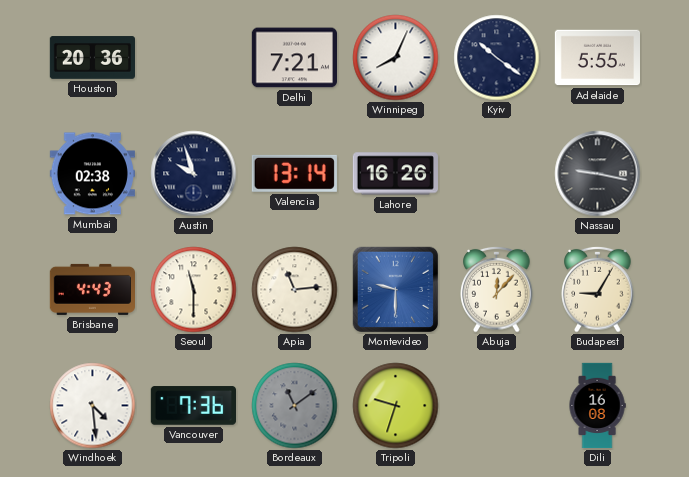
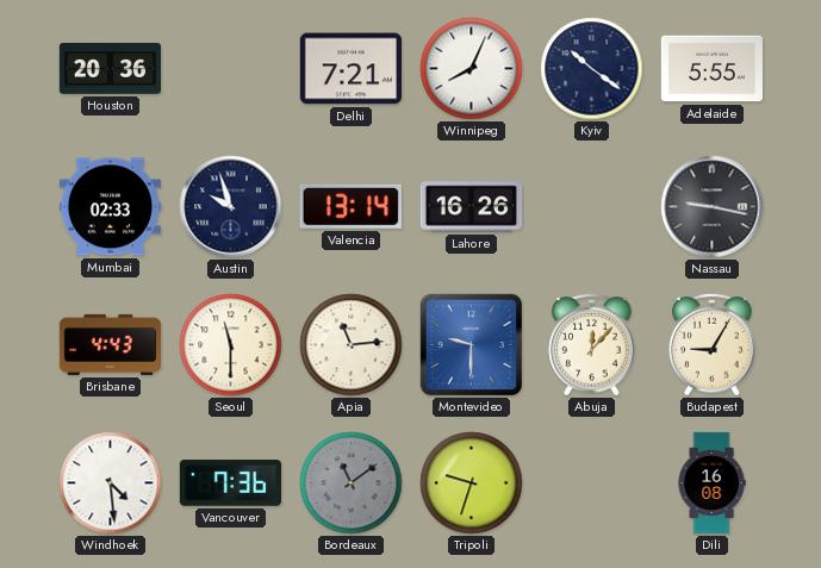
Mumbai: 02:38 -> 02:33
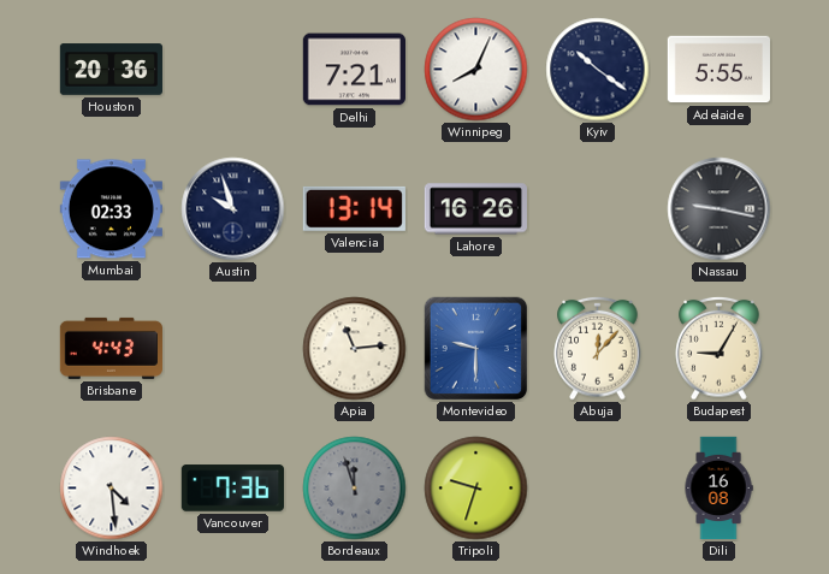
Seoul: 11:30 -> none
Bordeaux: 11:09 -> 11:57
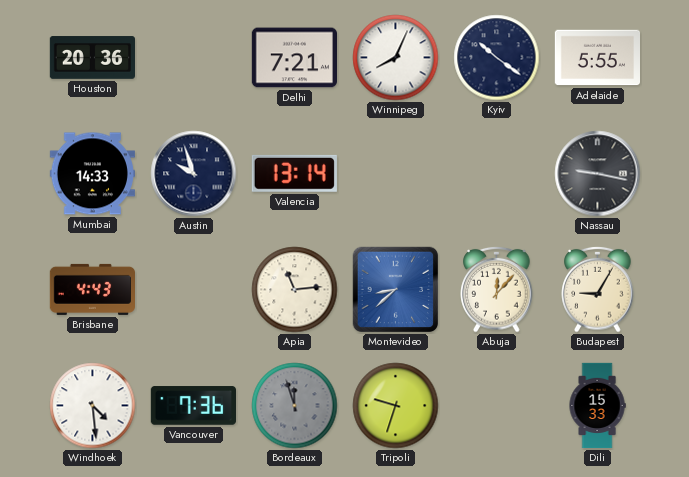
Mumbai: 02:33 -> 14:33
Lahore: 16:26 -> none
Montevideo: 9:30 -> 8:38
Dili: 16:08 -> 15:33
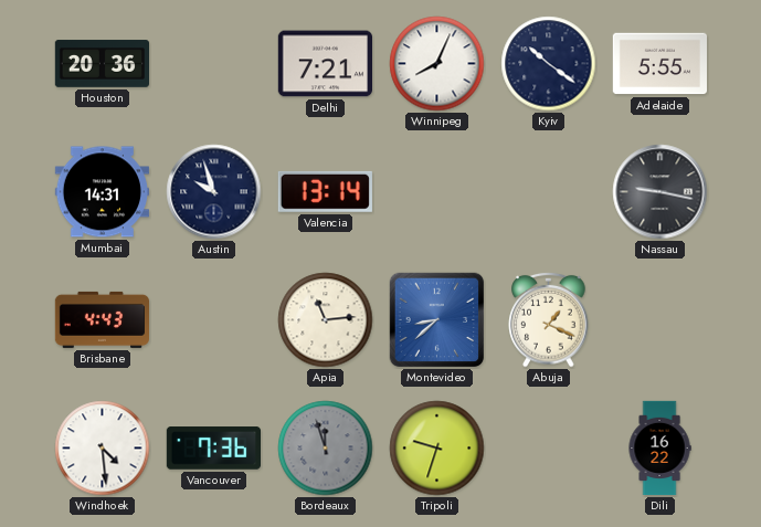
Mumbai: 14:33 -> 14:31
Abuja: 12:07 -> 1:19
Budapest: 9:05 -> none
Dili: 15:33 -> 16:22
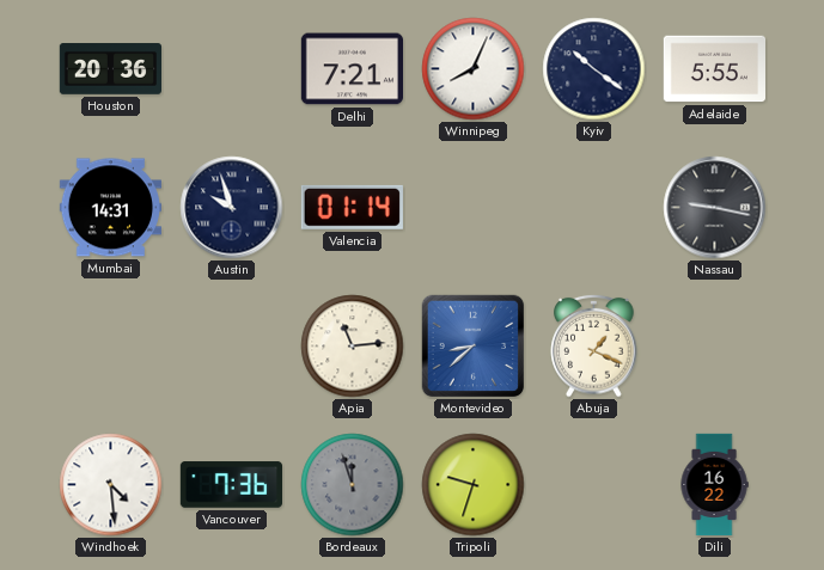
Valencia: 13:14 -> 01:14
Brisbane: 4:43 -> none
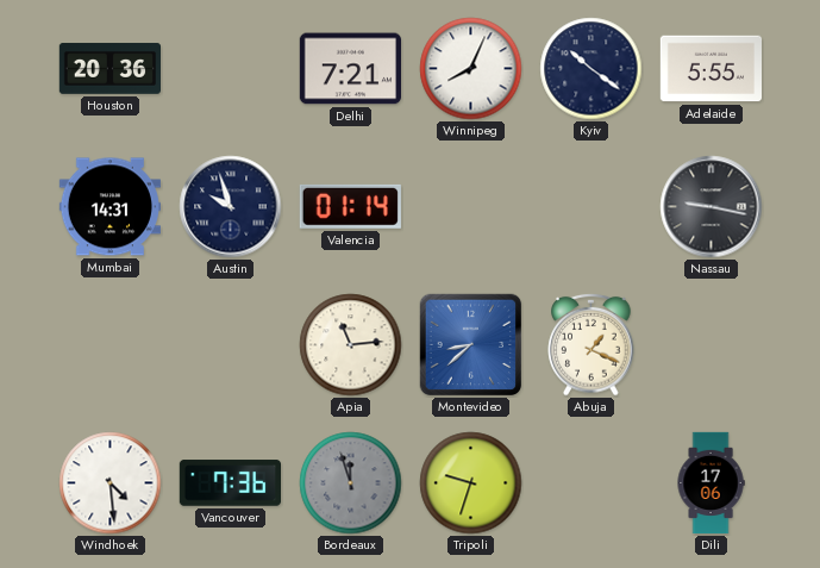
Dili: 16:22 -> 17:06
